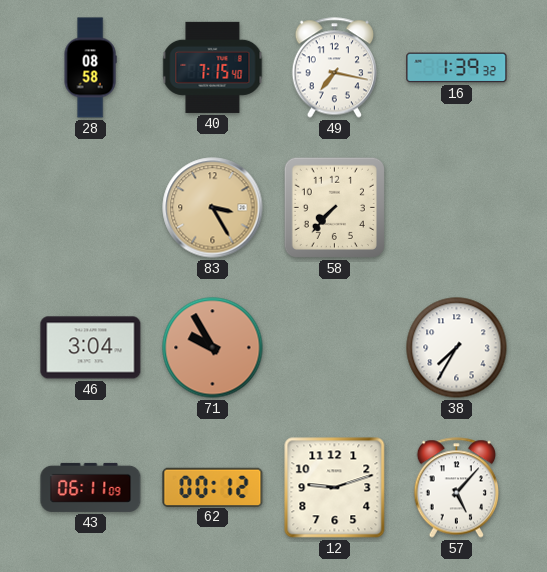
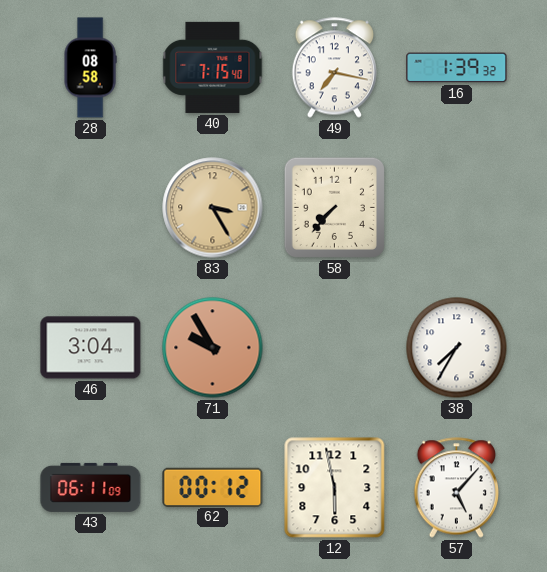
12: 9:12 -> 5:58
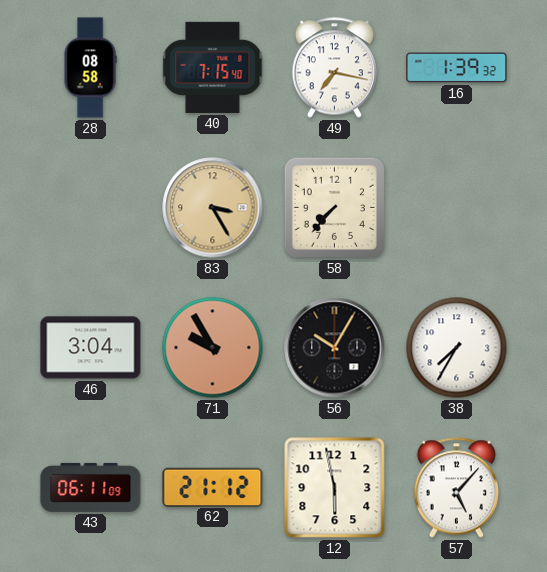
56: none -> 10:05
62: 00:12 -> 21:12
